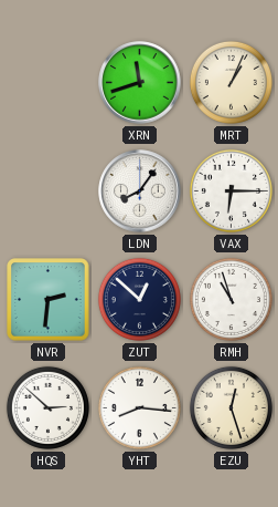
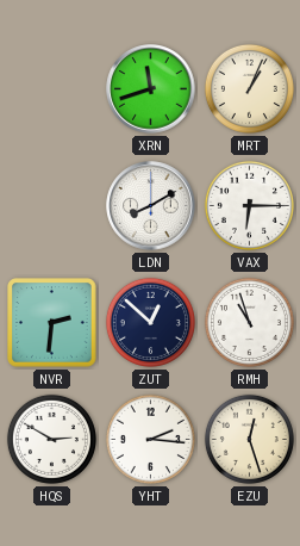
LDN: 8:06 -> 8:10
HQS: 2:52 -> 2:50
YHT: 8:16 -> 2:16
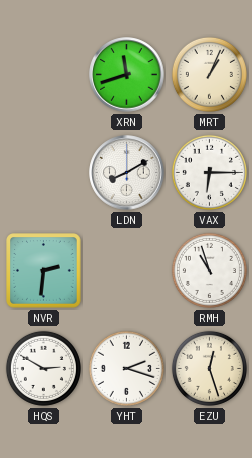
ZUT: 12:52 -> none
YHT: 2:16 -> 2:18
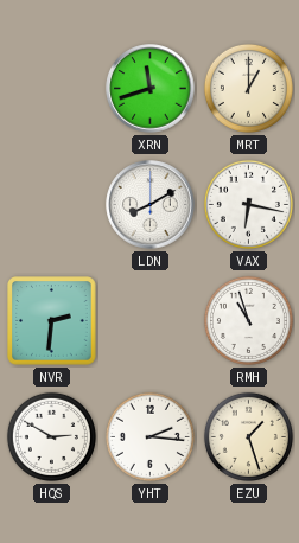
MRT: 1:04 -> 1:00
VAX: 6:15 -> 6:17
YHT: 2:18 -> 2:16
EZU: 12:27 -> 1:27
